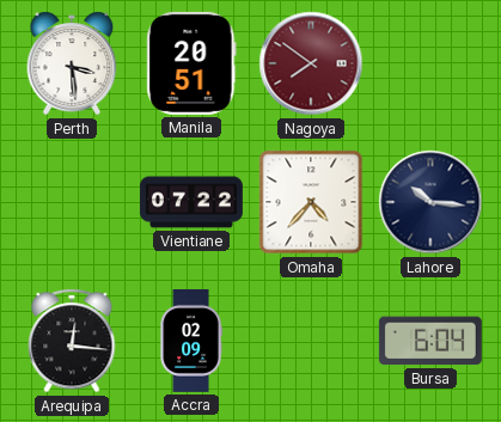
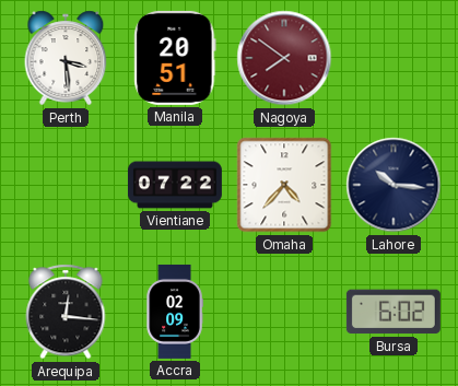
Bursa: 6:04 -> 6:02
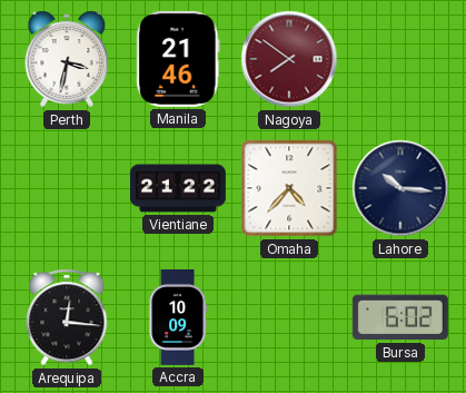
Perth: 3:29 -> 3:32
Manila: 20:51 -> 21:46
Vientiane: 07:22 -> 21:22
Accra: 02:09 -> 10:09
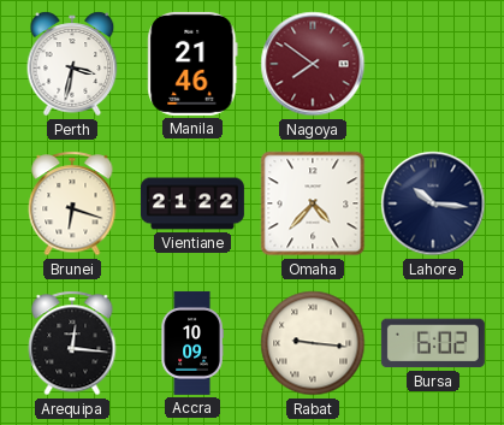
Brunei: none -> 6:18
Rabat: none -> 9:16
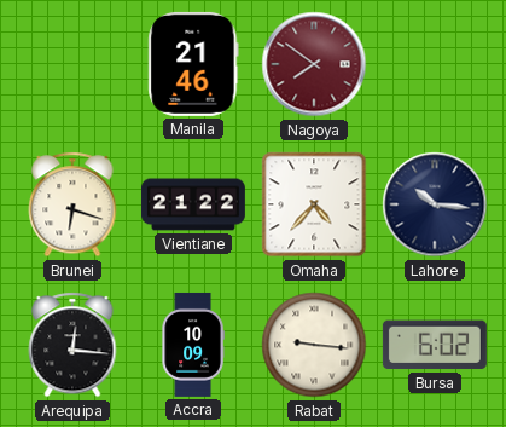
Perth: 3:32 -> none
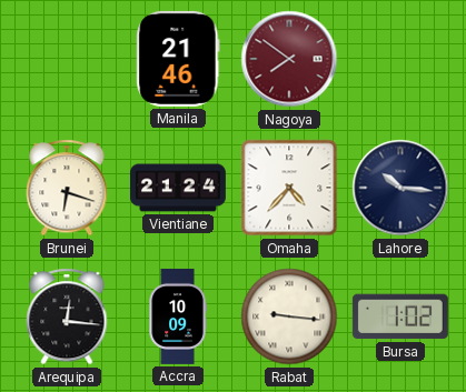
Vientiane: 21:22 -> 21:24
Bursa: 6:02 -> 1:02
